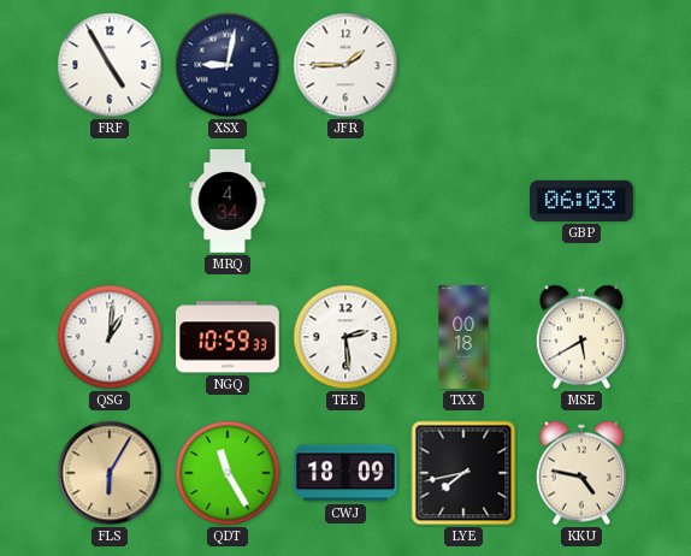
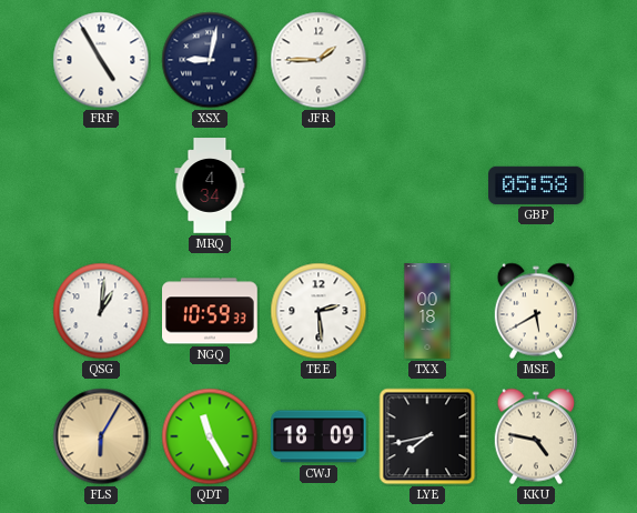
GBP: 06:03 -> 05:58
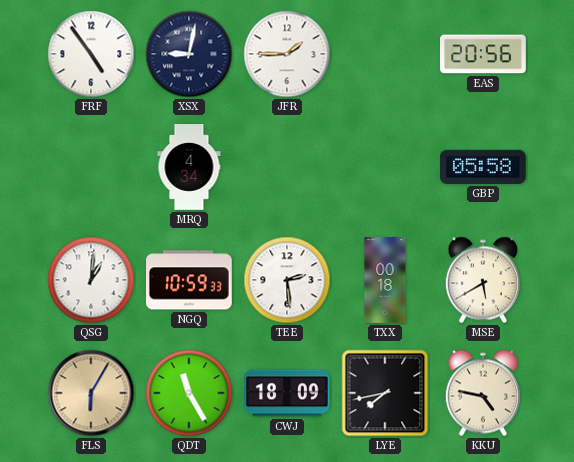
FRF: 4:55 -> 4:54
EAS: none -> 20:56
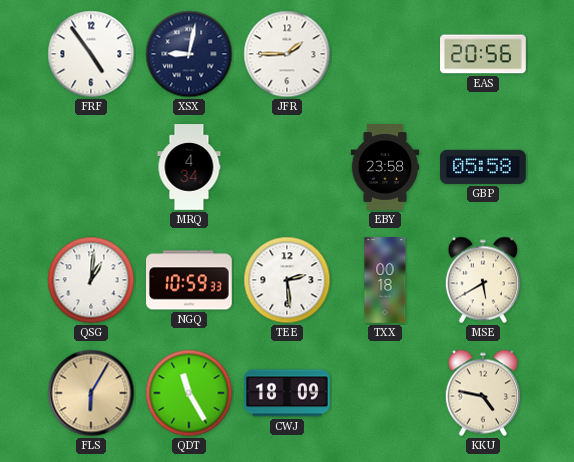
EBY: none -> 23:58
LYE: 7:43 -> none
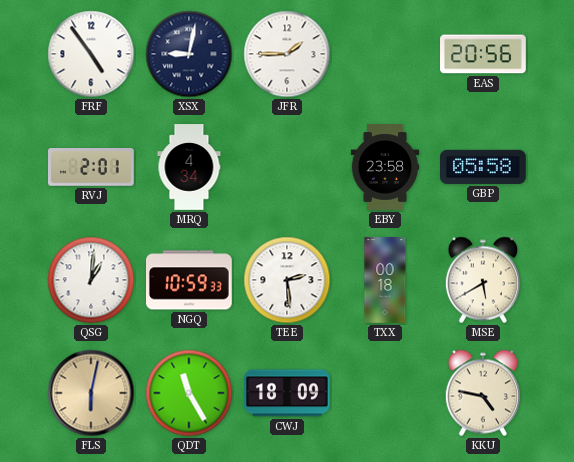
RVJ: none -> 2:01
FLS: 6:05 -> 6:02
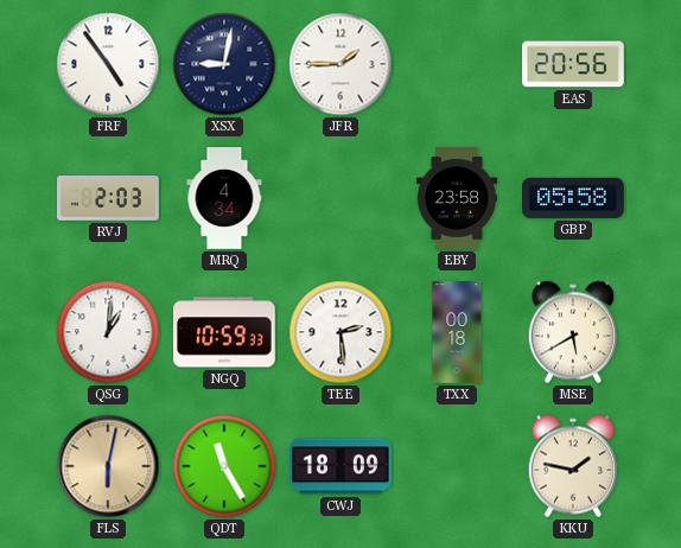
RVJ: 2:01 -> 2:03
KKU: 4:47 -> 1:47
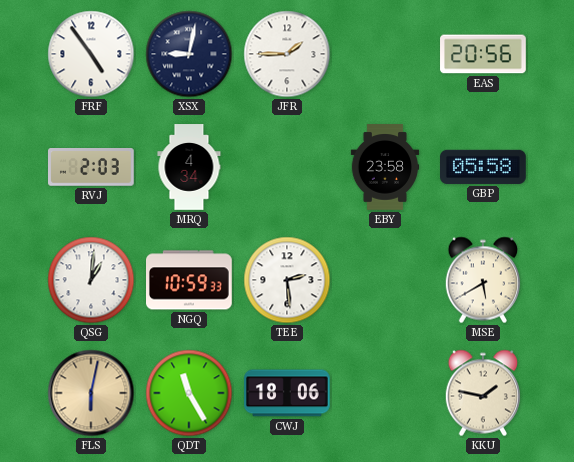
TXX: 00:18 -> none
CWJ: 18:09 -> 18:06
